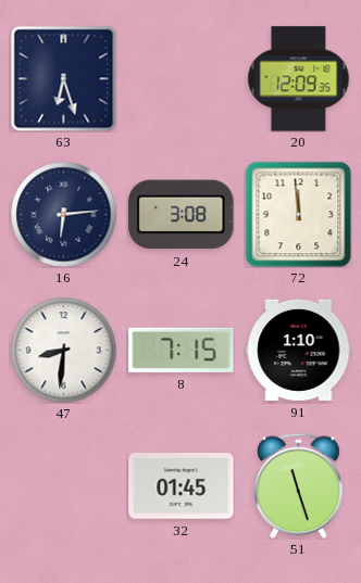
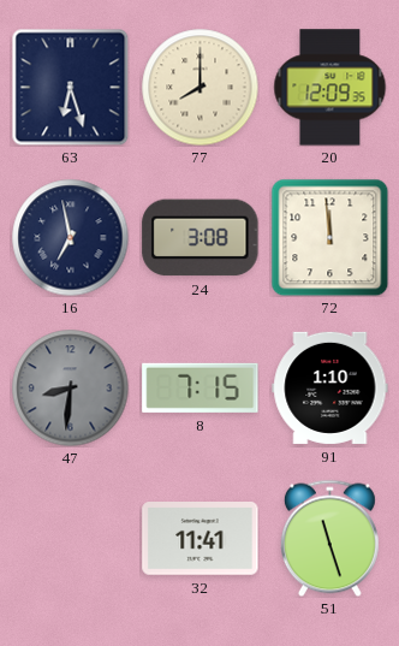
77: none -> 8:00
16: 6:14 -> 6:58
47 dial: white -> grey
32: 01:45 -> 11:41
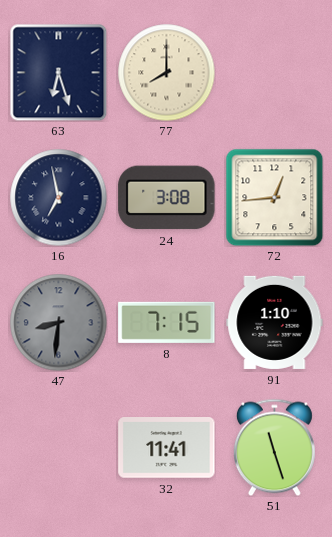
20: 12:09 -> none
72: 11:59 -> 12:44
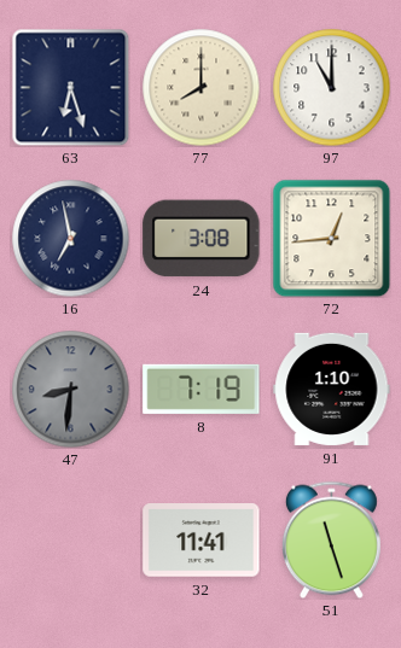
97: none -> 11:00
8: 7:15 -> 7:19
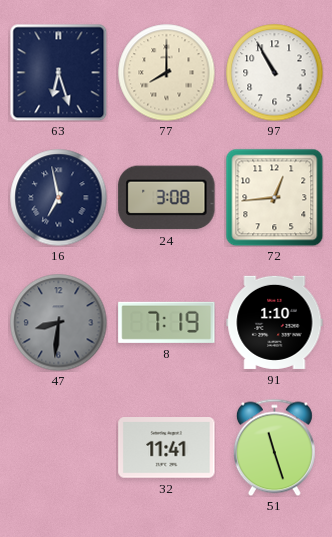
97: 11:00 -> 10:55
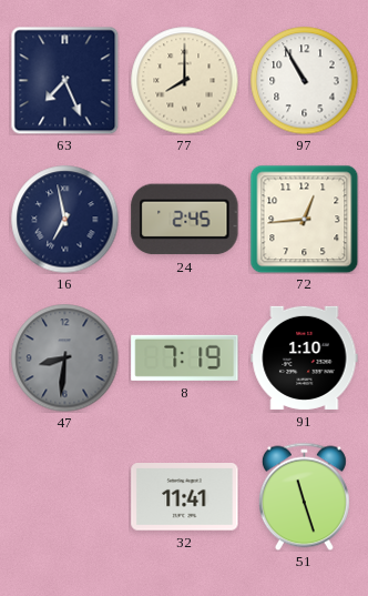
63: 6:27 -> 7:26
24: 3:08 -> 2:45
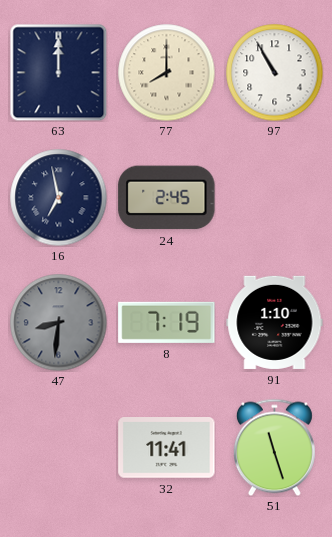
63: 7:26 -> 12:00
72: 12:44 -> none
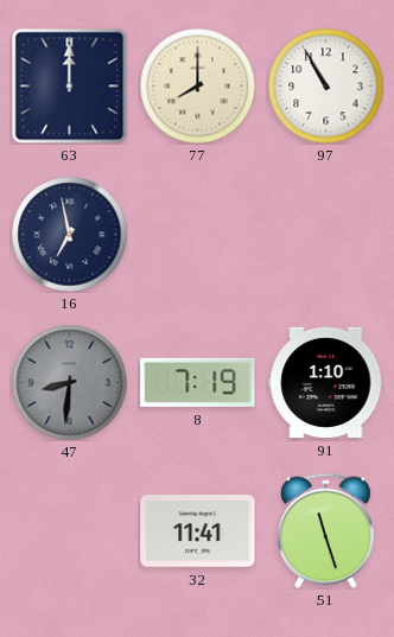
24: 2:45 -> none
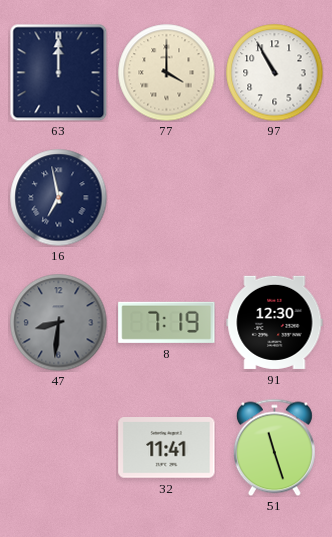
77: 8:00 -> 4:00
91: 1:10 -> 12:30
